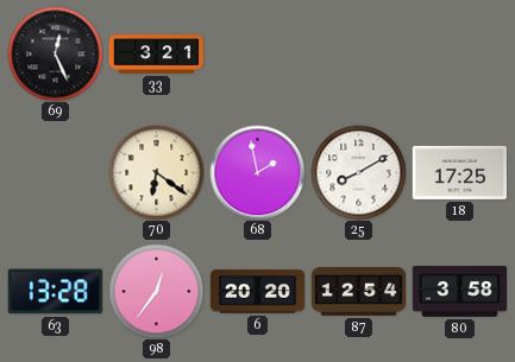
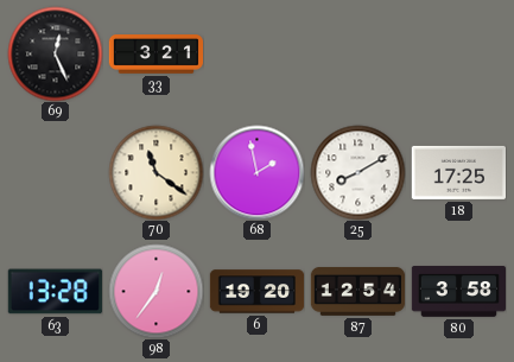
70: 6:21 -> 11:21
6: 20:20 -> 19:20
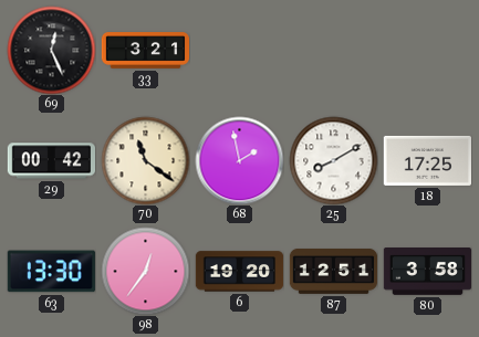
29: none -> 00:42
63: 13:28 -> 13:30
87: 12:54 -> 12:51
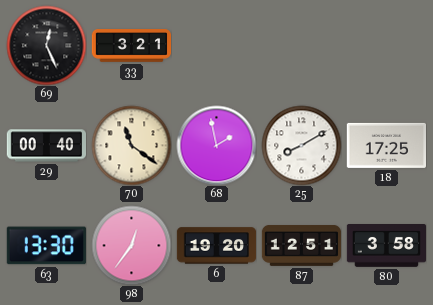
29: 00:42 -> 00:40
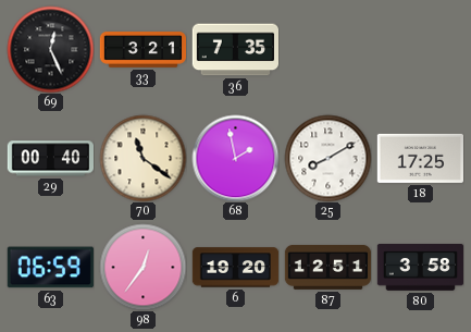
36: none -> 7:35
63: 13:30 -> 06:59
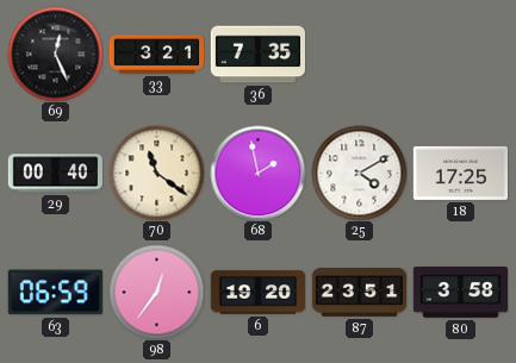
25: 8:10 -> 4:10
87: 12:51 -> 23:51
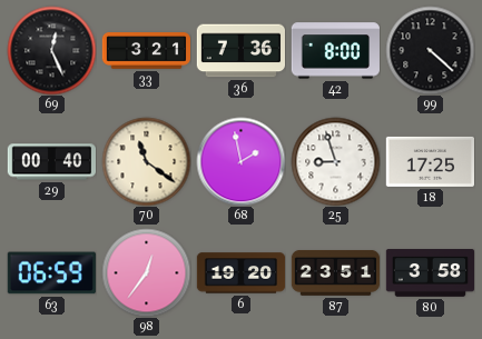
36: 7:35 -> 7:36
42: none -> 8:00
99: none -> 4:22
25: 4:10 -> 8:57
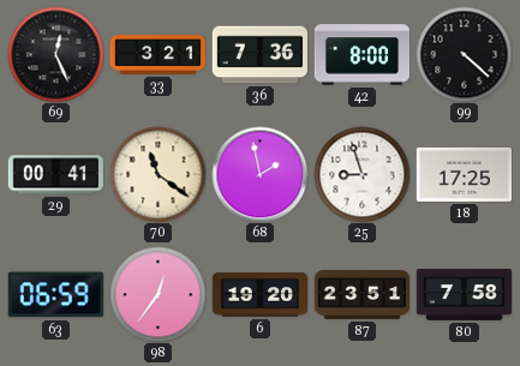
29: 00:40 -> 00:41
80: 3:58 -> 7:58
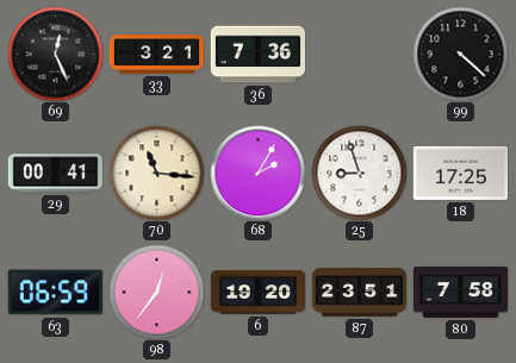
42: 8:00 -> none
70: 11:21 -> 11:16
68: 1:58 -> 2:05
